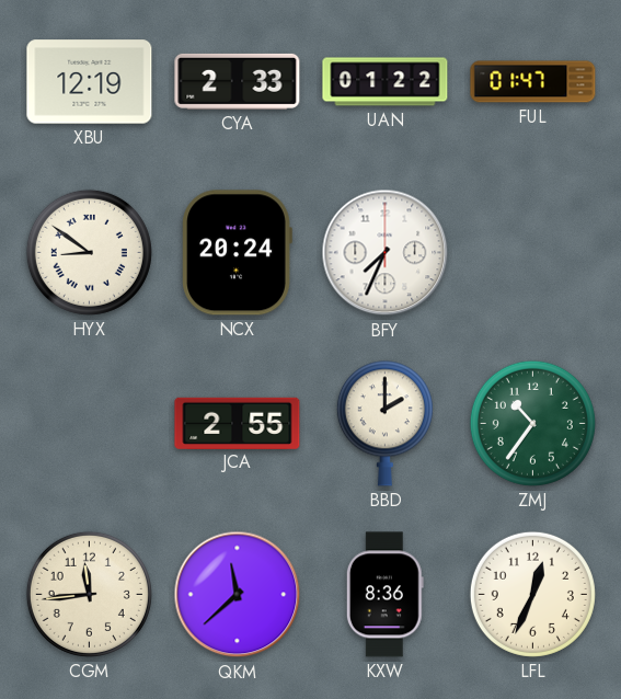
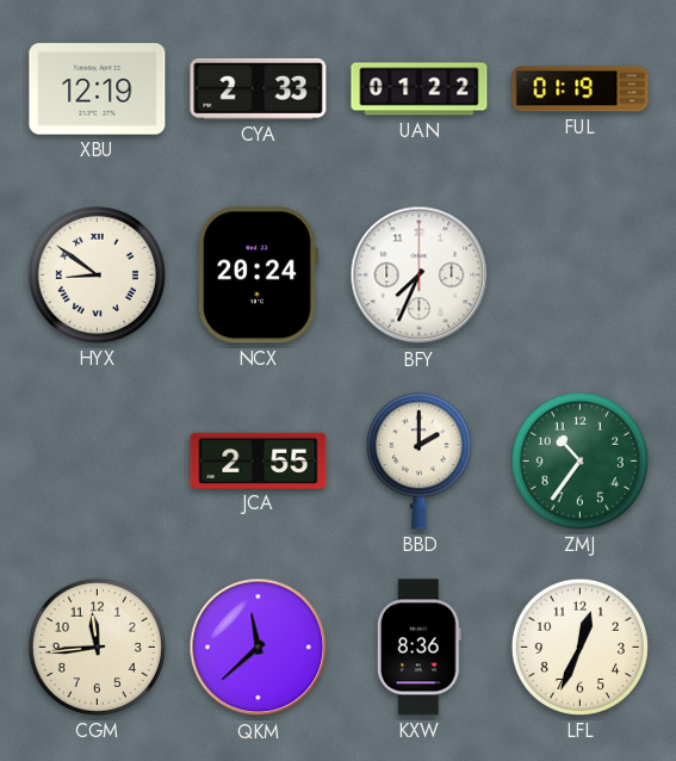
FUL: 01:47 -> 01:19
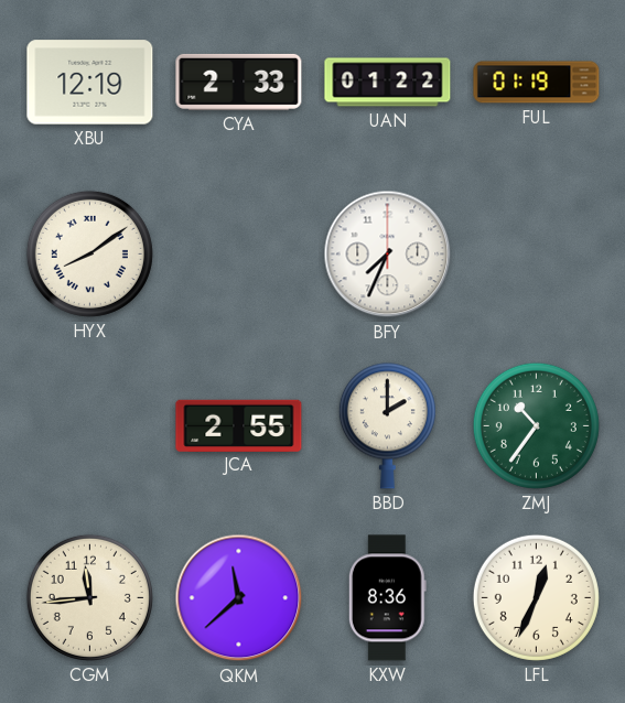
HYX: 8:51 -> 8:09
NCX: 20:24 -> none
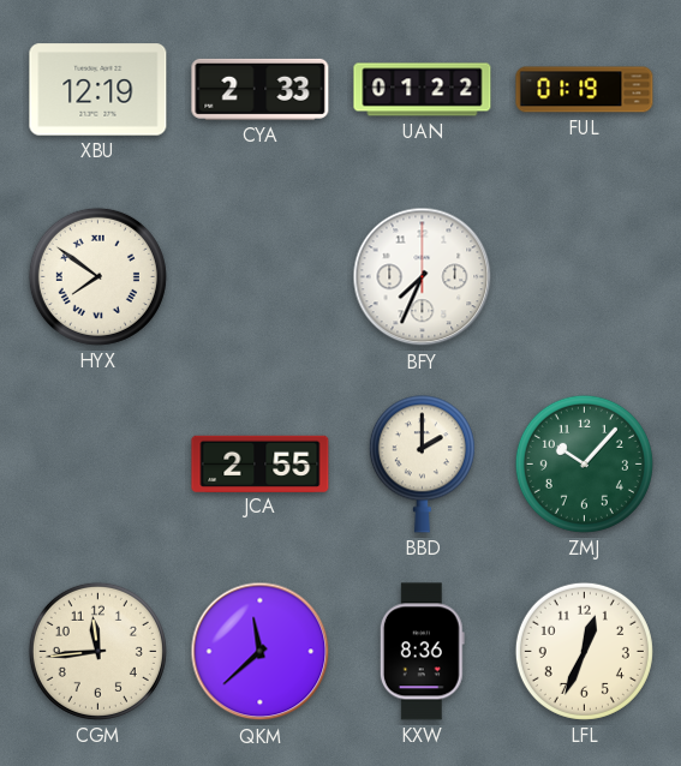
HYX: 8:09 -> 7:51
ZMJ: 10:36 -> 10:07
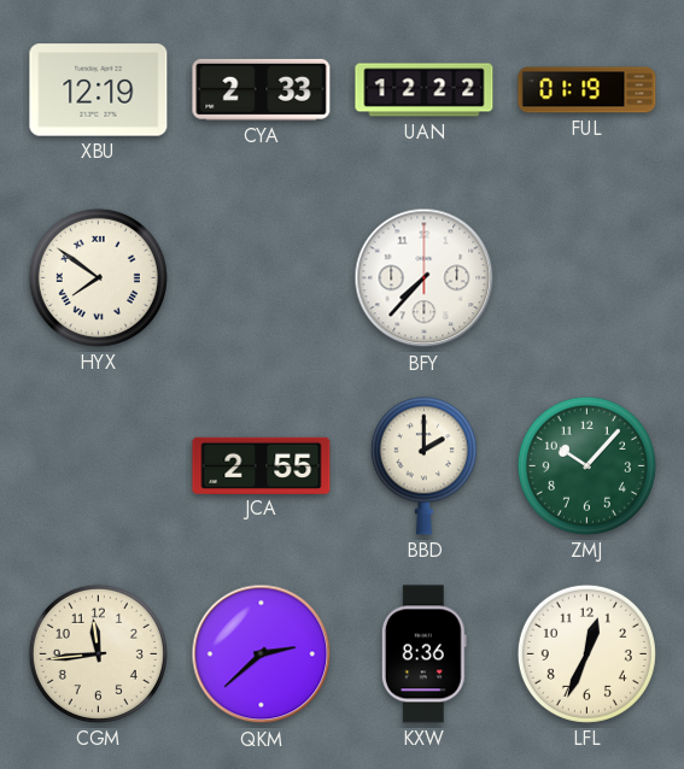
UAN: 01:22 -> 12:22
BFY: 7:34 -> 7:37
QKM: 11:38 -> 2:38
